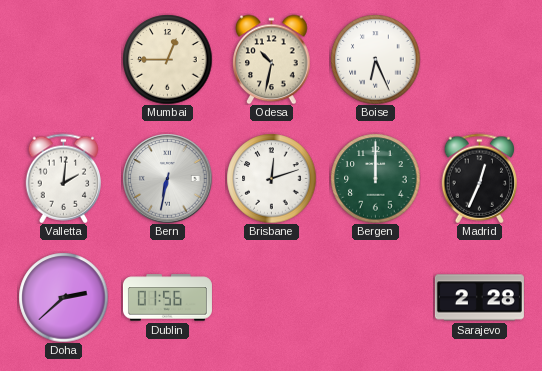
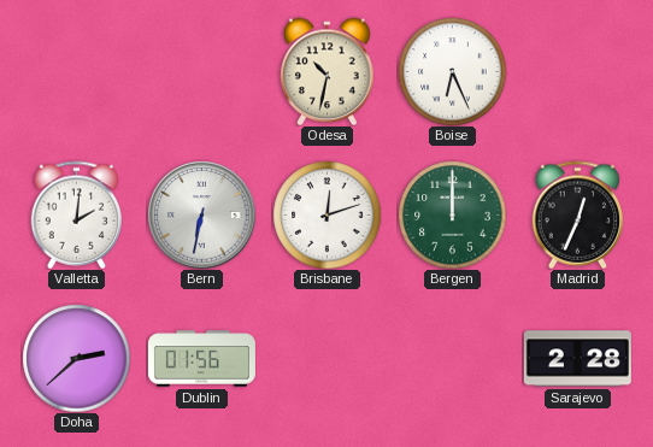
Mumbai: 12:45 -> none
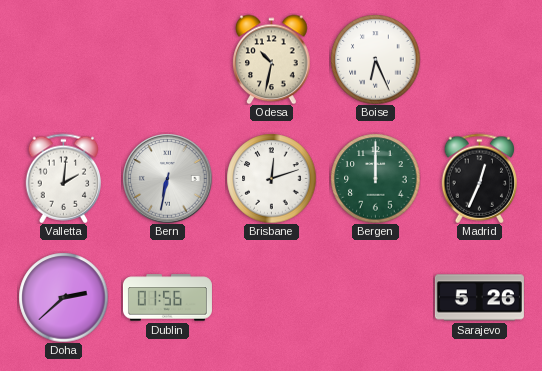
Sarajevo: 2:28 -> 5:26
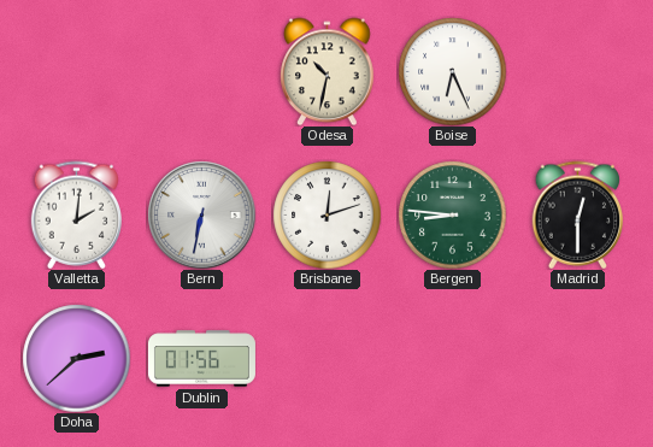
Bergen: 12:00 -> 8:46
Madrid: 12:34 -> 12:30
Sarajevo: 5:26 -> none
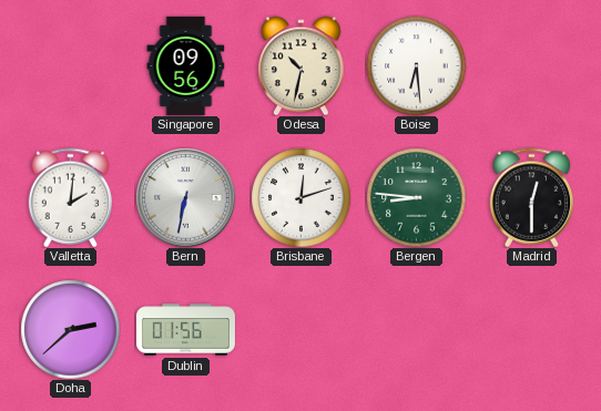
Singapore: none -> 09:56
Boise: 6:26 -> 6:29
